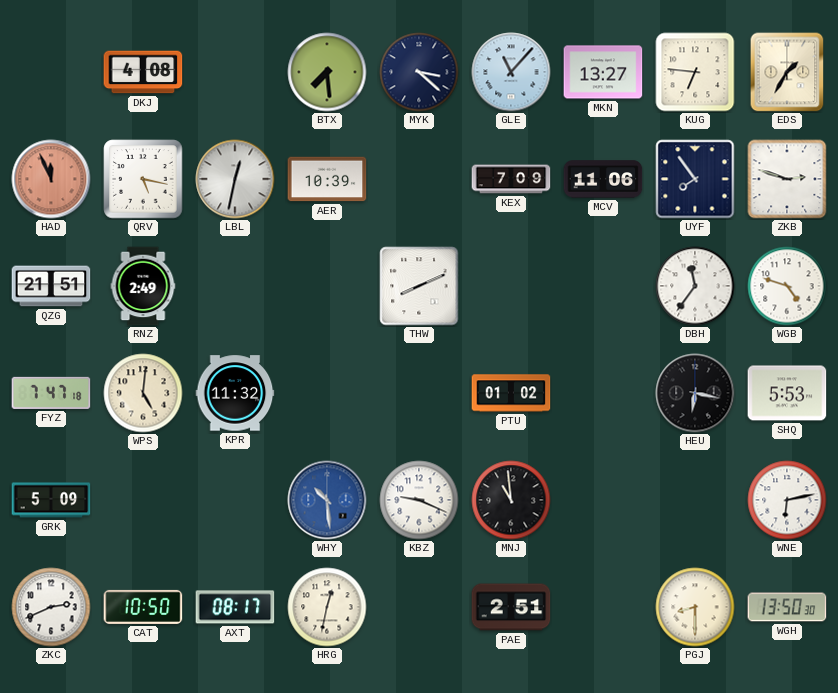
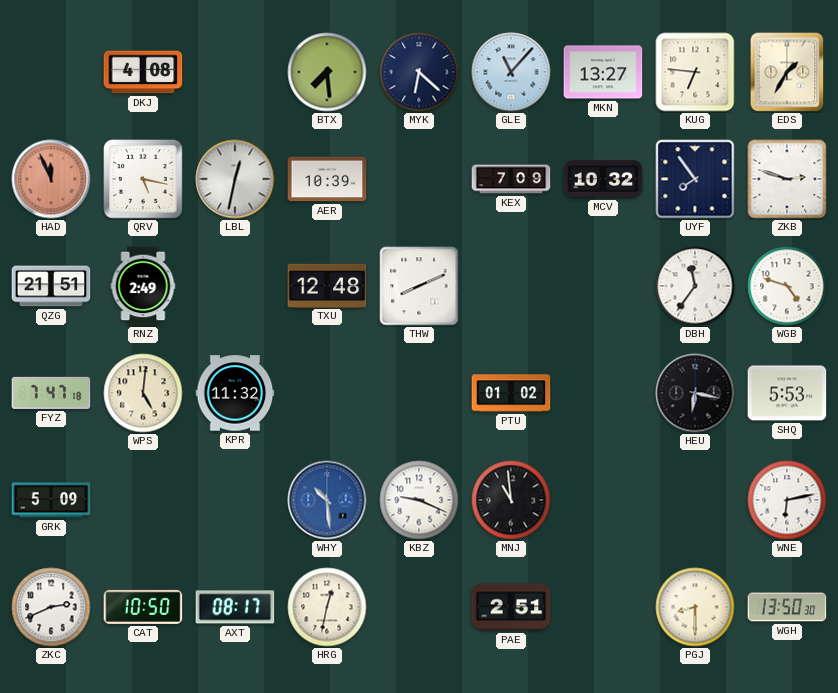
MYK: 3:22 -> 6:22
MCV: 11:06 -> 10:32
TXU: none -> 12:48
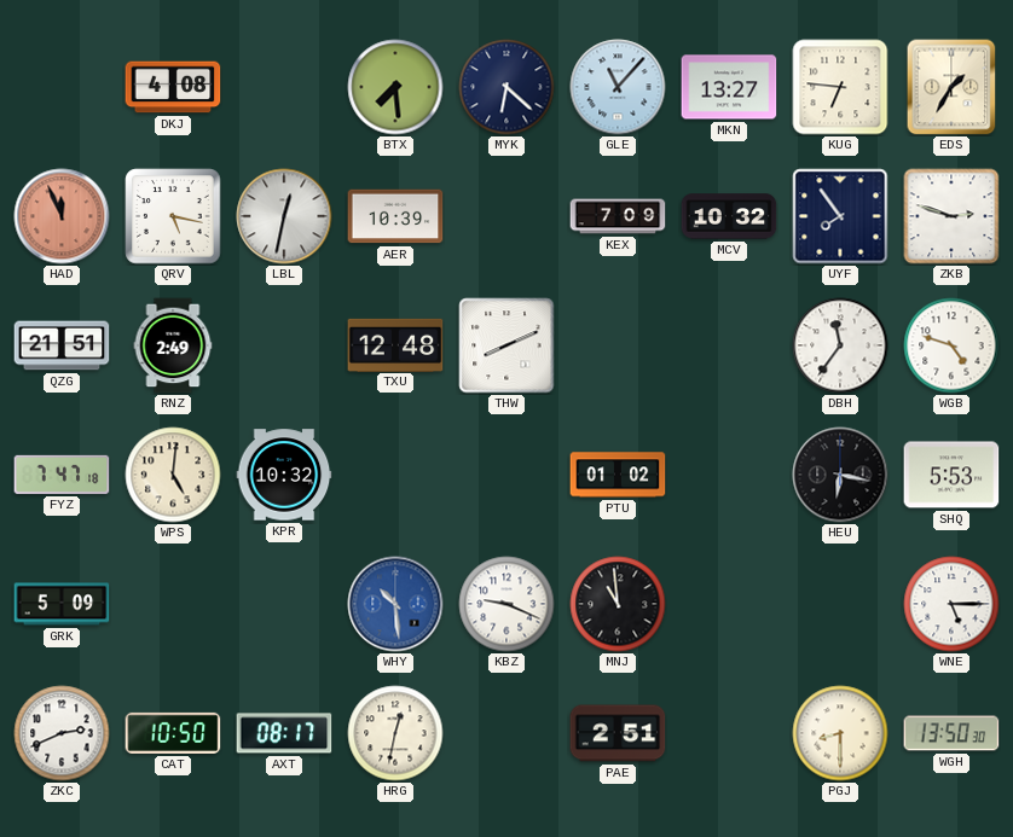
KPR: 11:32 -> 10:32
WNE: 6:13 -> 5:15
